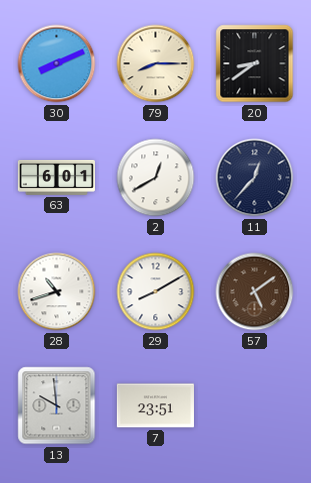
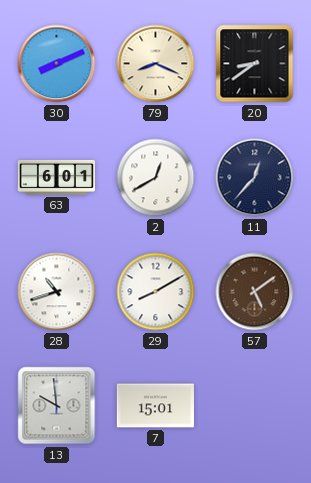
79: 8:15 -> 8:19
7: 23:51 -> 15:01
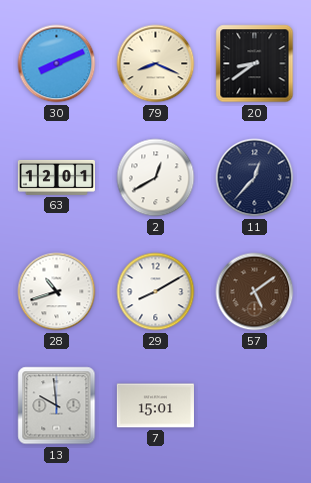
63: 6:01 -> 12:01
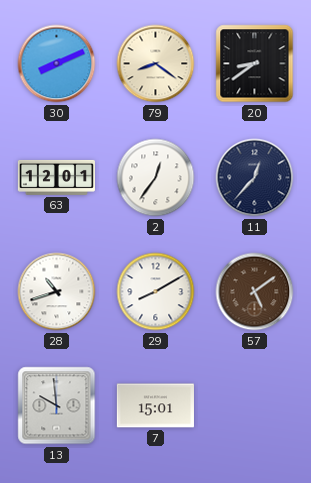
79: 8:19 -> 8:21
2: 12:40 -> 12:36
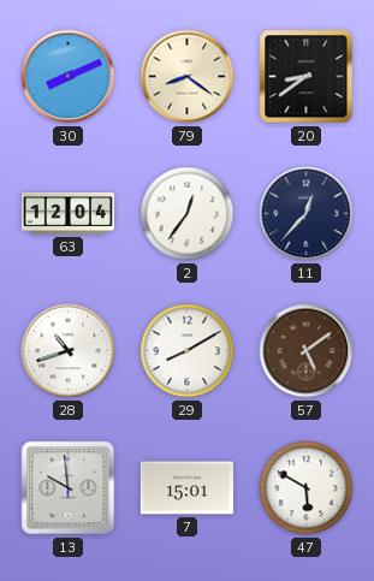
63: 12:01 -> 12:04
47: none -> 5:50
